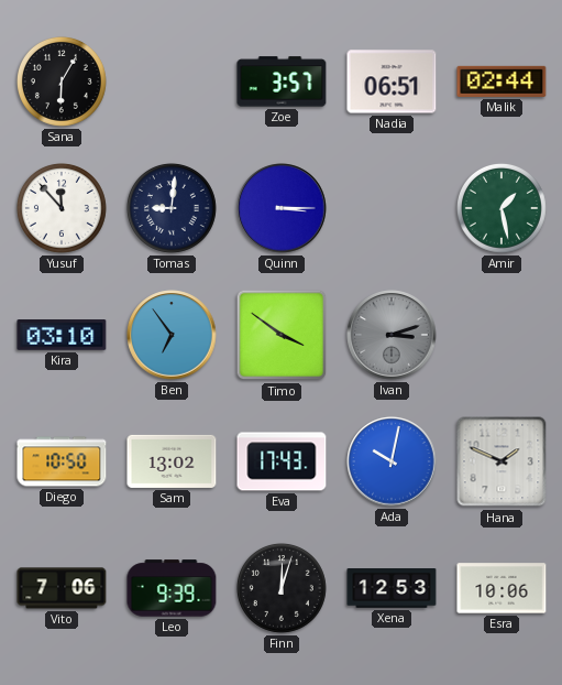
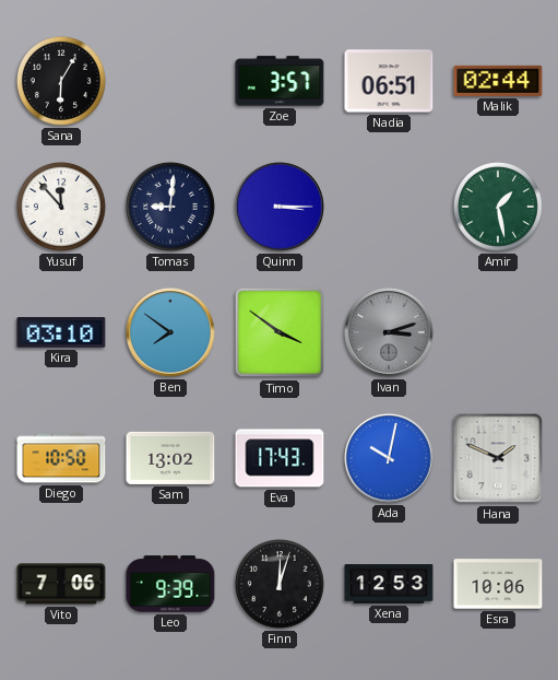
Ben: 6:54 -> 7:51
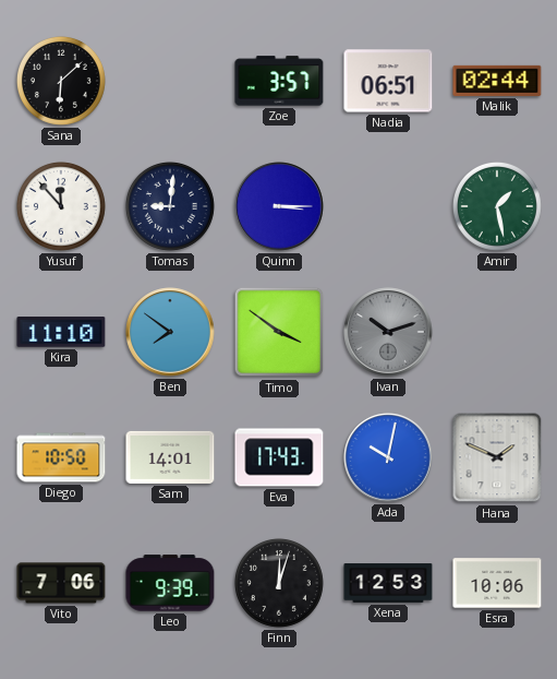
Sana: 6:05 -> 6:08
Kira: 03:10 -> 11:10
Ivan: 3:12 -> 10:12
Sam: 13:02 -> 14:01
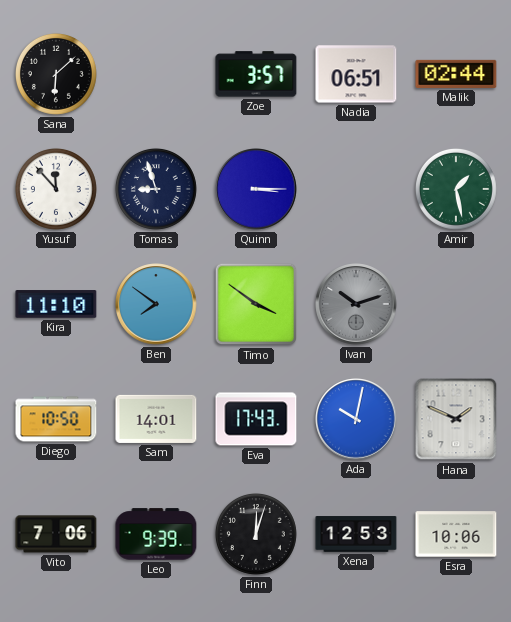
Tomas: 9:01 -> 8:57
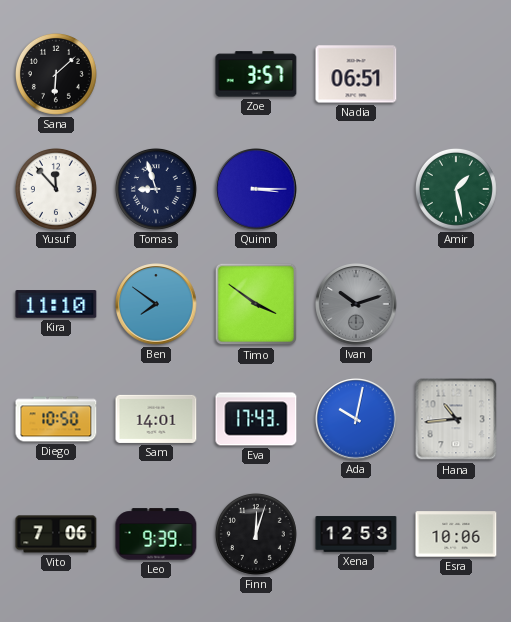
Malik: 02:44 -> none
Hana: 1:49 -> 10:44
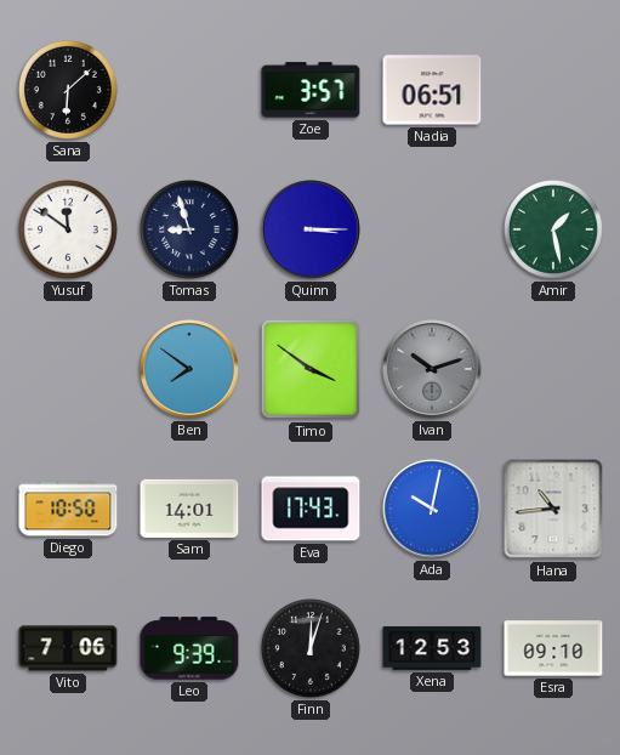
Yusuf: 11:53 -> 11:51
Kira: 11:10 -> none
Esra: 10:06 -> 09:10
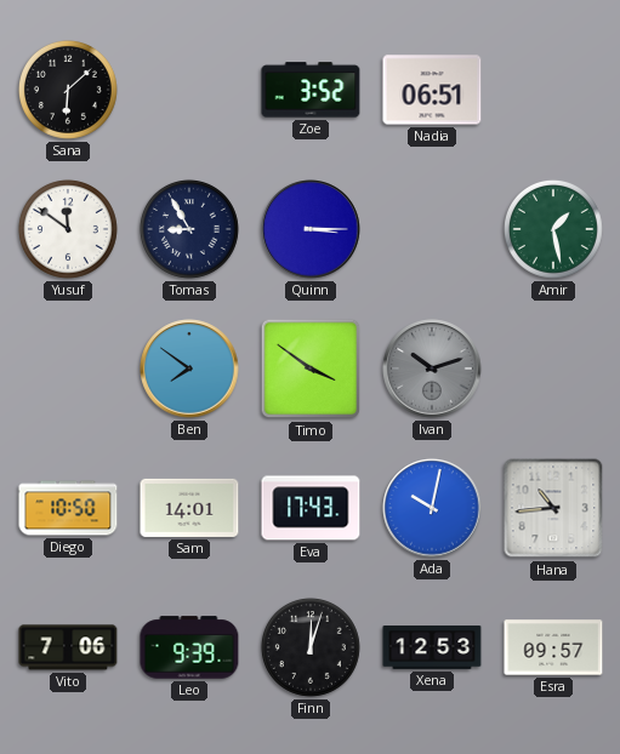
Zoe: 3:57 -> 3:52
Tomas: 8:57 -> 8:55
Esra: 09:10 -> 09:57
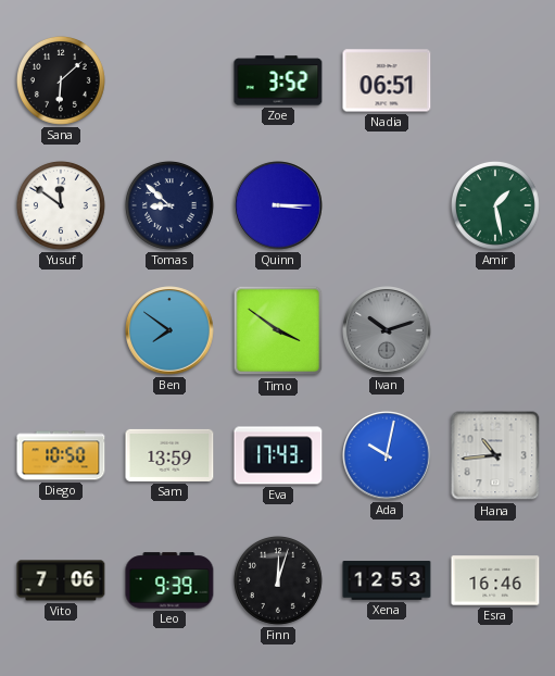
Tomas: 8:55 -> 8:52
Sam: 14:01 -> 13:59
Esra: 09:57 -> 16:46
